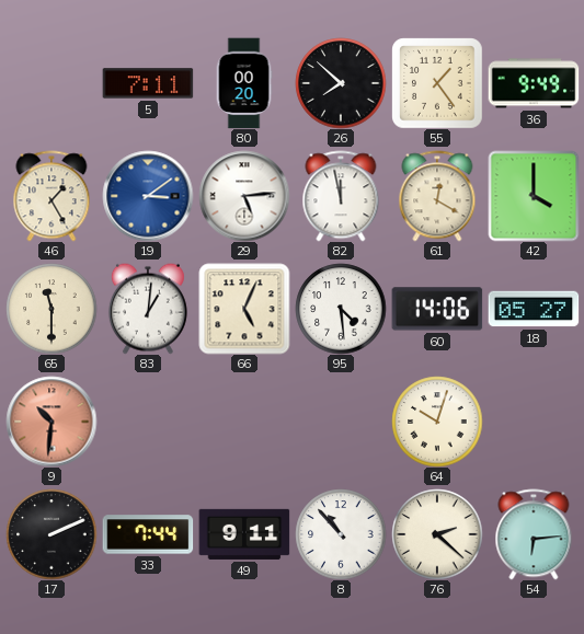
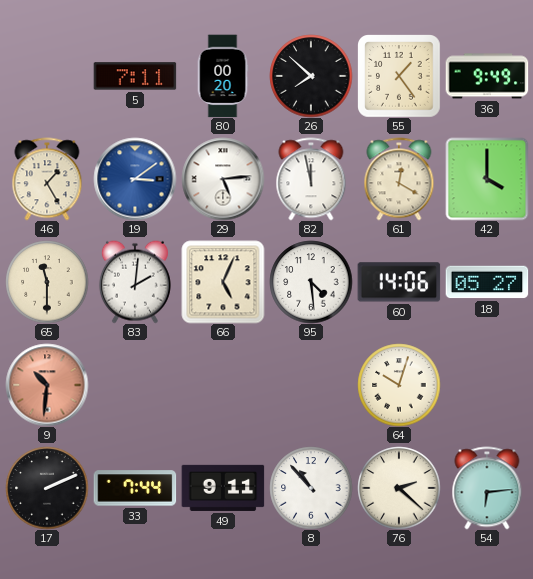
83: 1:01 -> 2:01
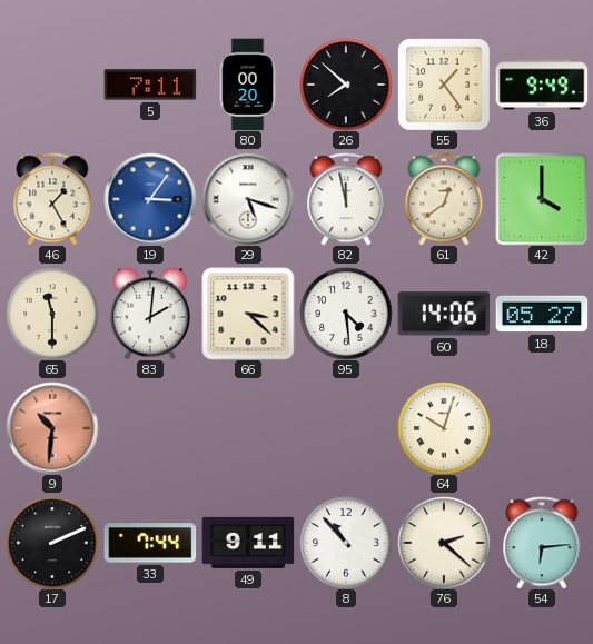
19: 3:09 -> 3:06
29: 5:14 -> 5:18
61: 12:20 -> 12:39
66: 5:04 -> 3:22
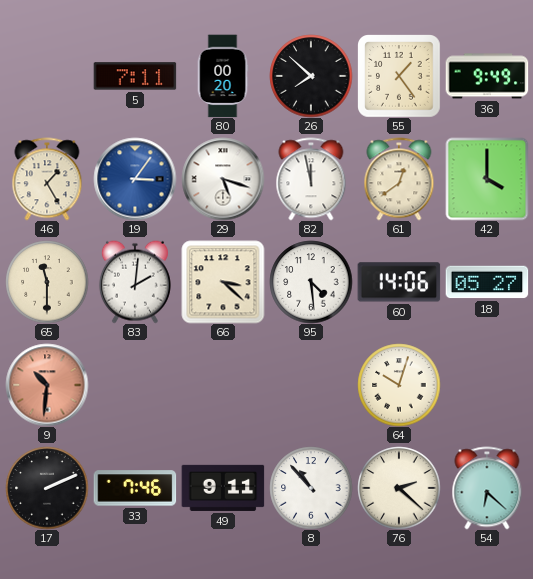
33: 7:44 -> 7:46
54: 6:14 -> 6:22
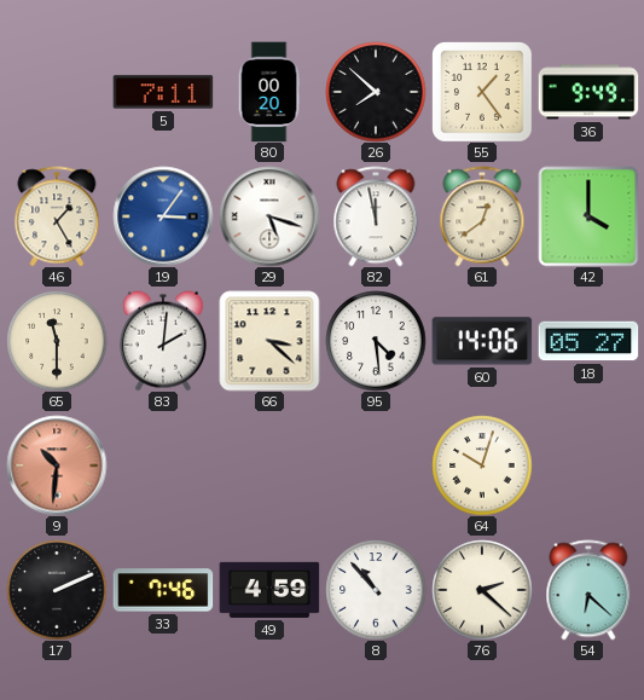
49: 9:11 -> 4:59
